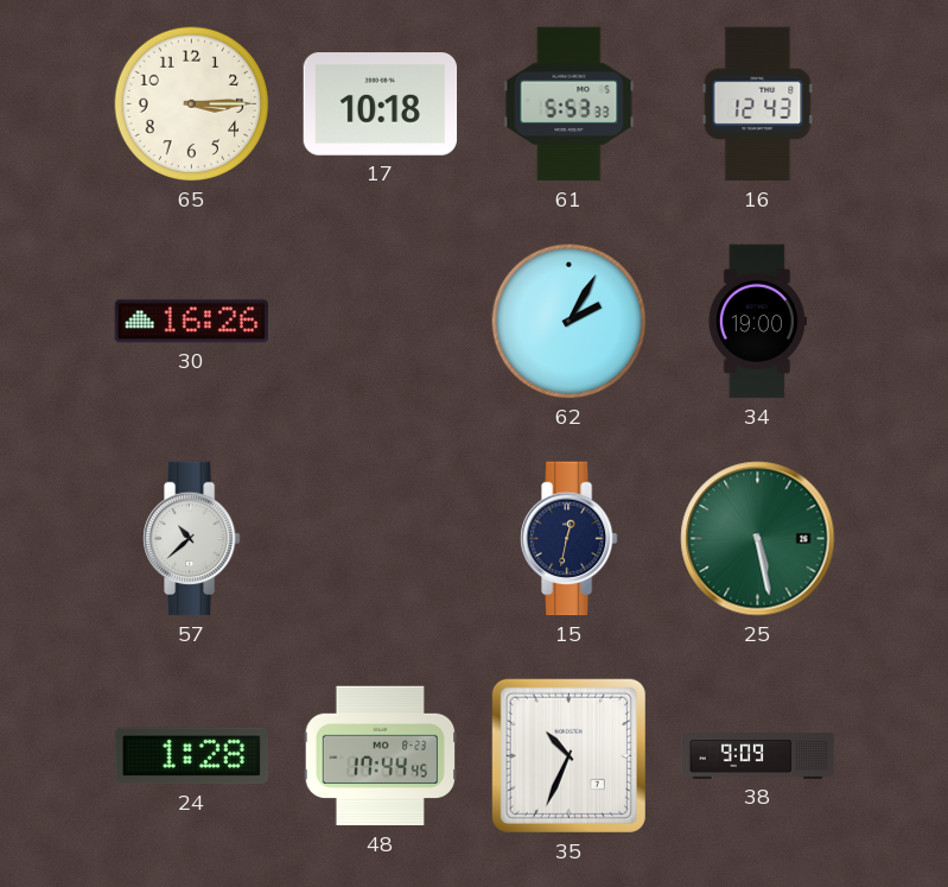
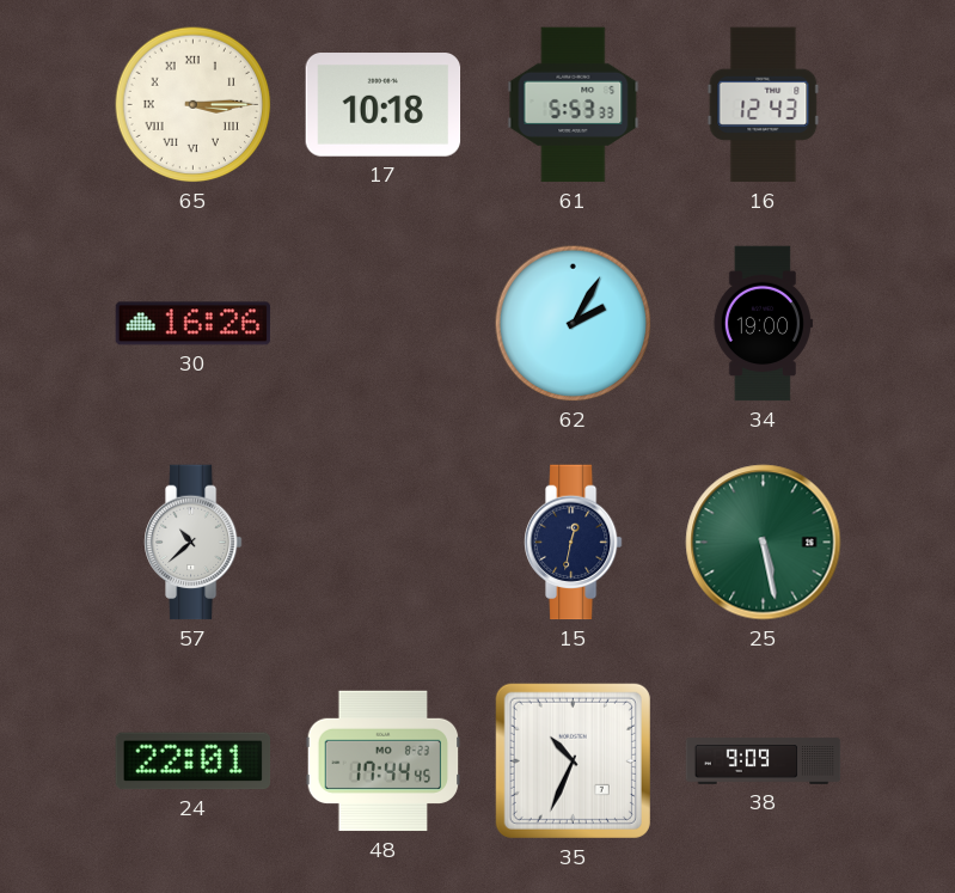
65 numerals: Arabic -> Roman
24: 1:28 -> 22:01
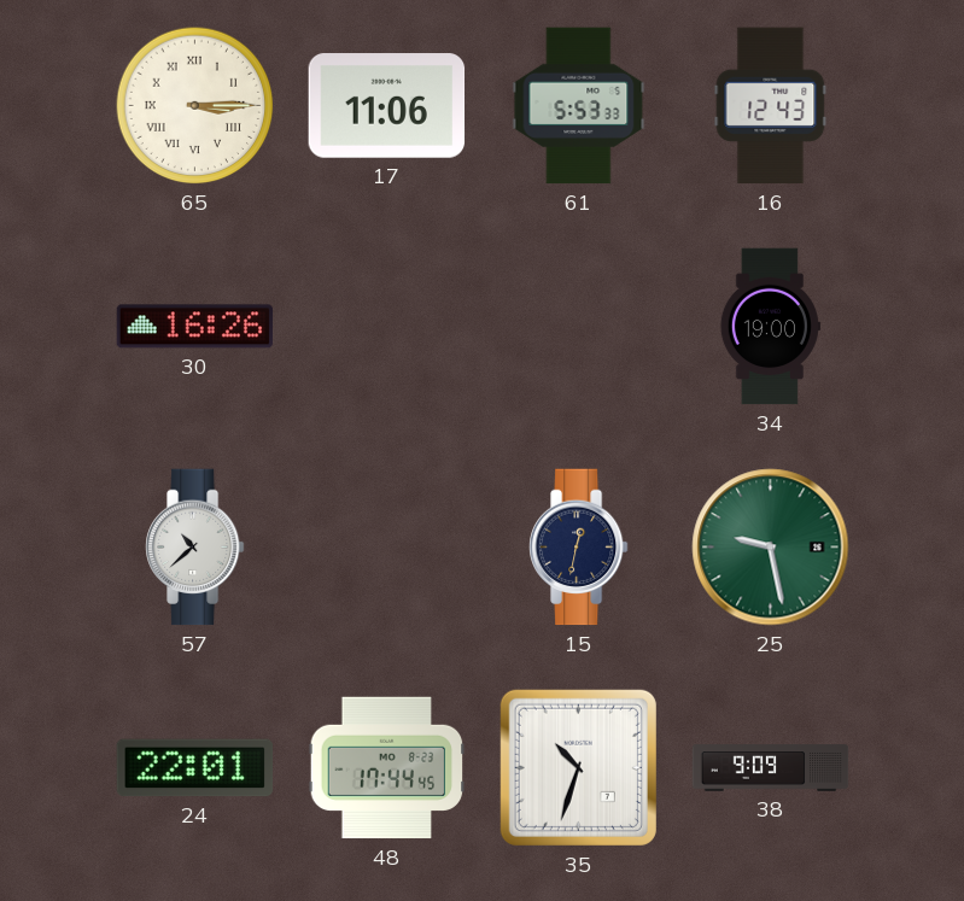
17: 10:18 -> 11:06
62: 2:05 -> none
25: 5:28 -> 9:28
35: 10:34 -> 10:33
